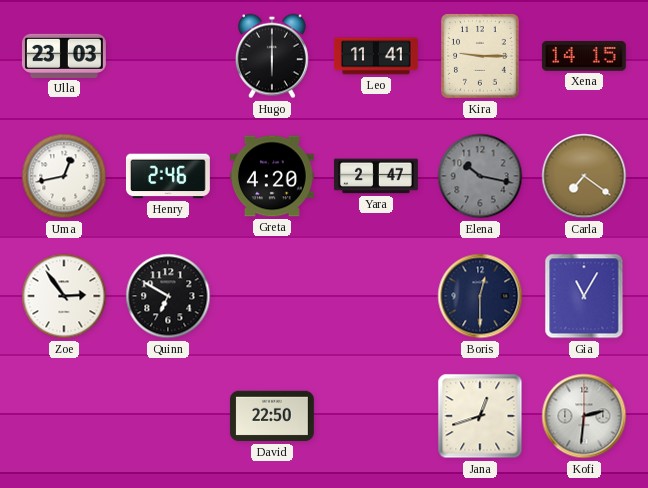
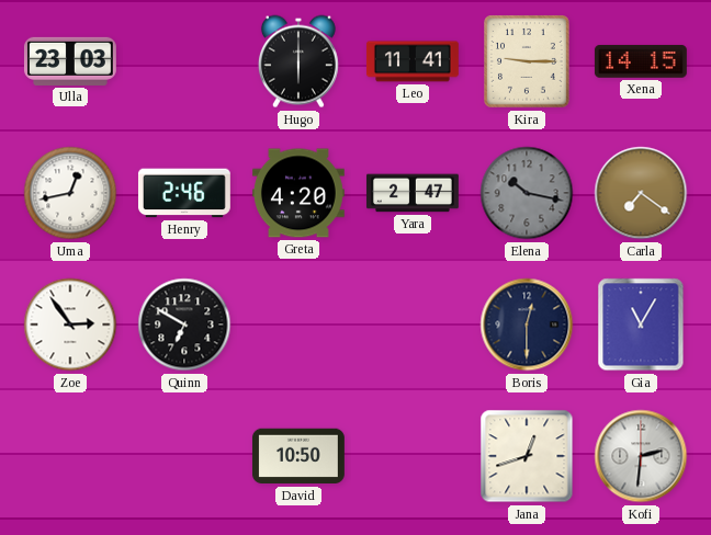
David: 22:50 -> 10:50
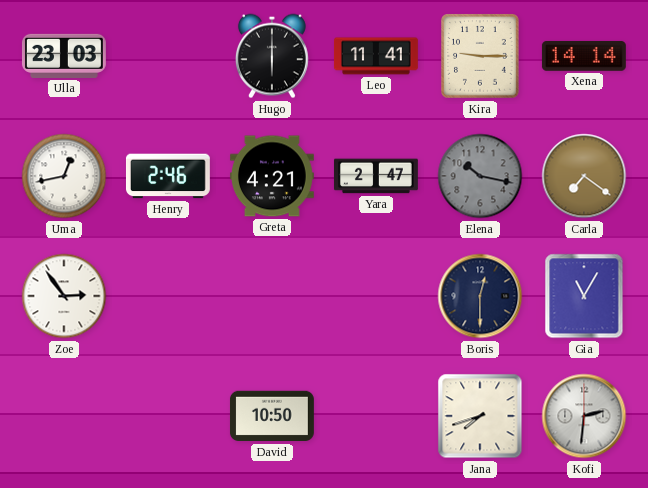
Xena: 14:15 -> 14:14
Greta: 4:20 -> 4:21
Quinn: 6:50 -> none
Jana: 12:42 -> 7:42
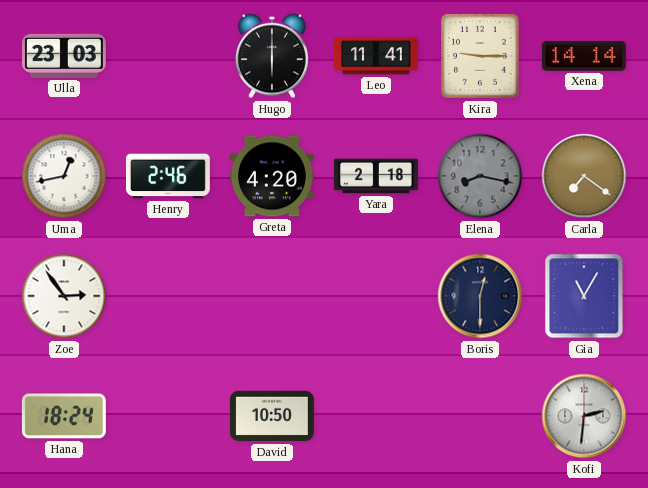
Greta: 4:21 -> 4:20
Yara: 2:47 -> 2:18
Elena: 10:17 -> 8:17
Hana: none -> 18:24
Jana: 7:42 -> none
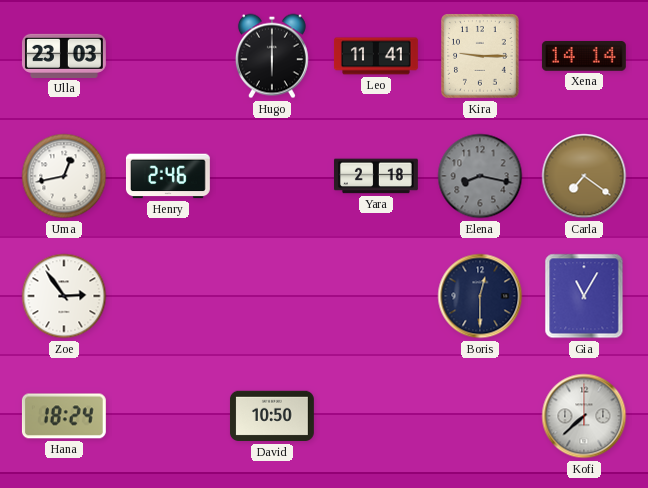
Greta: 4:20 -> none
Kofi: 2:31 -> 7:38
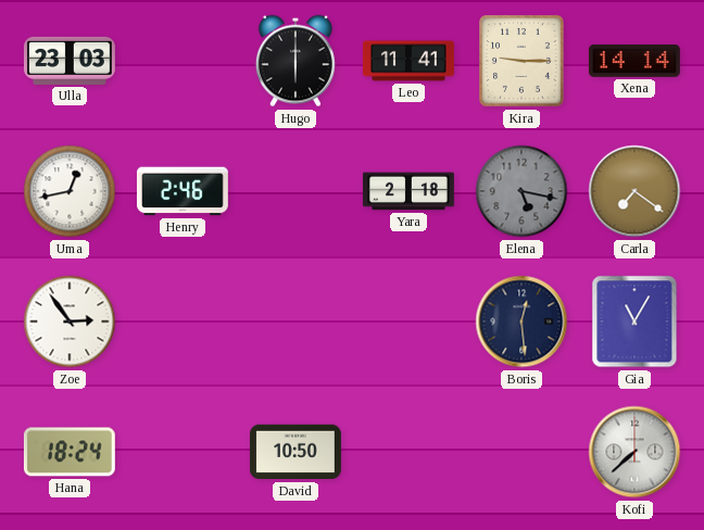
Elena: 8:17 -> 5:17
Boris: 12:30 -> 12:29
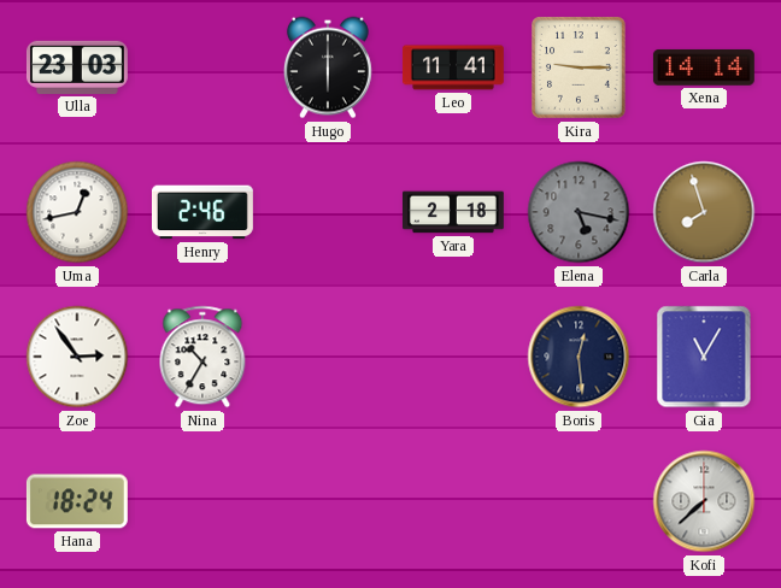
Carla: 7:21 -> 7:57
Nina: none -> 10:35
David: 10:50 -> none
